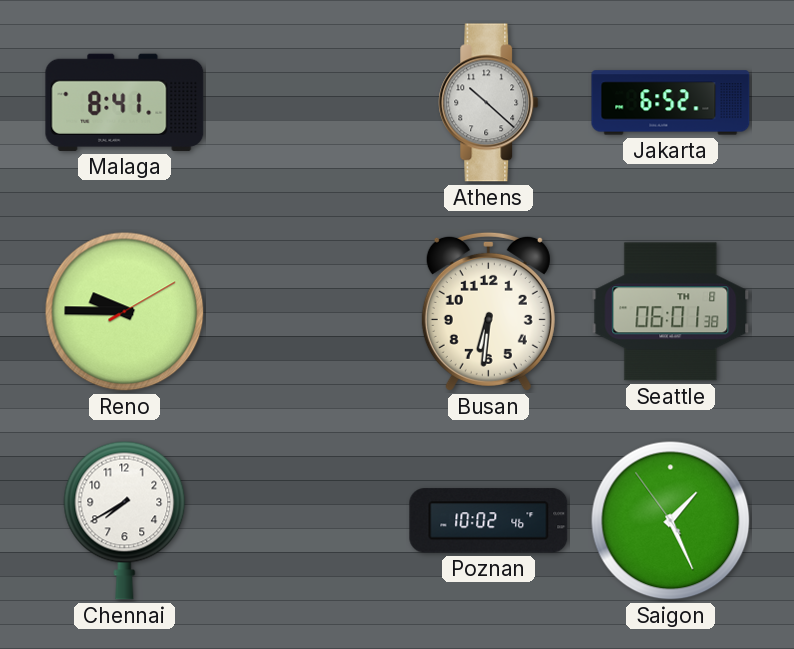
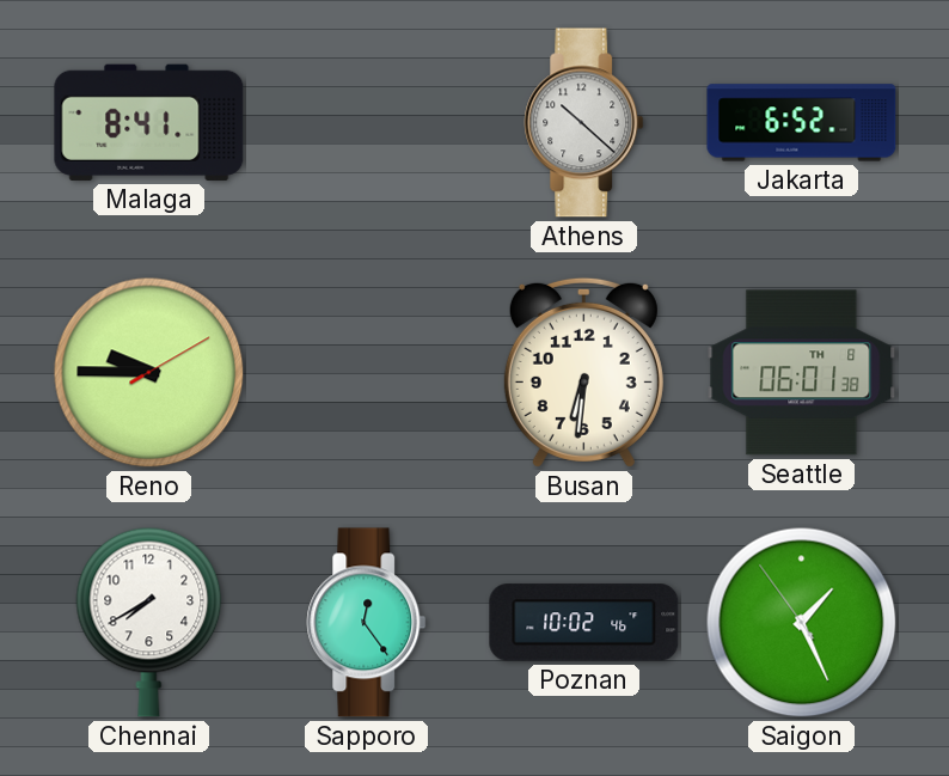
Sapporo: none -> 12:24
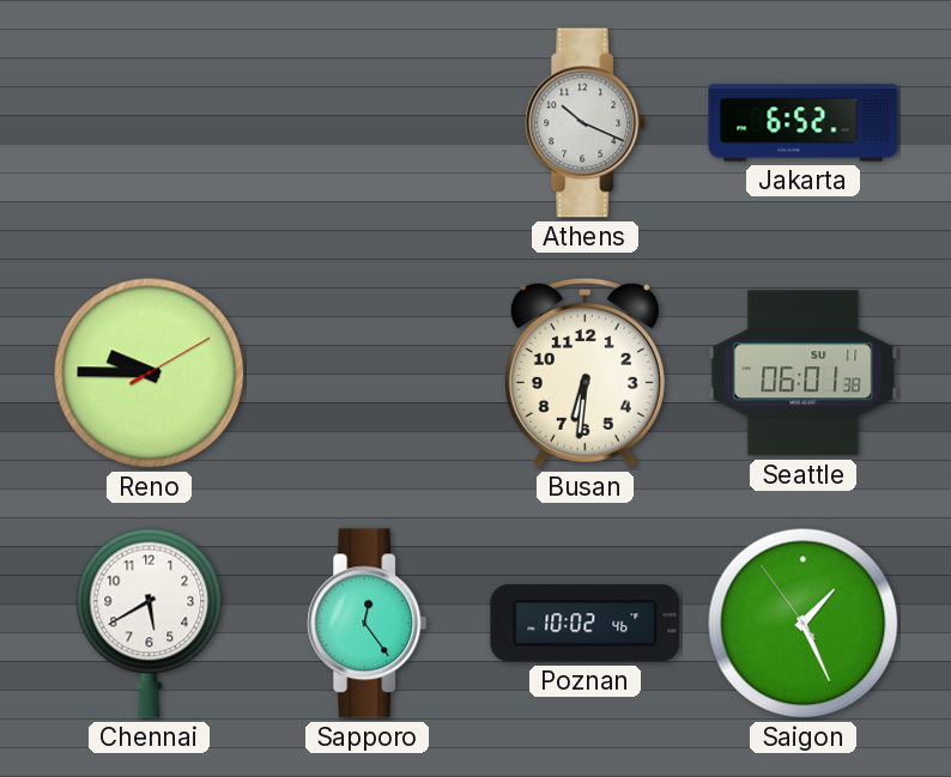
Malaga: 8:41 -> none
Athens: 10:22 -> 10:19
Seattle date: TH 8 -> SU 11
Chennai: 7:40 -> 5:40
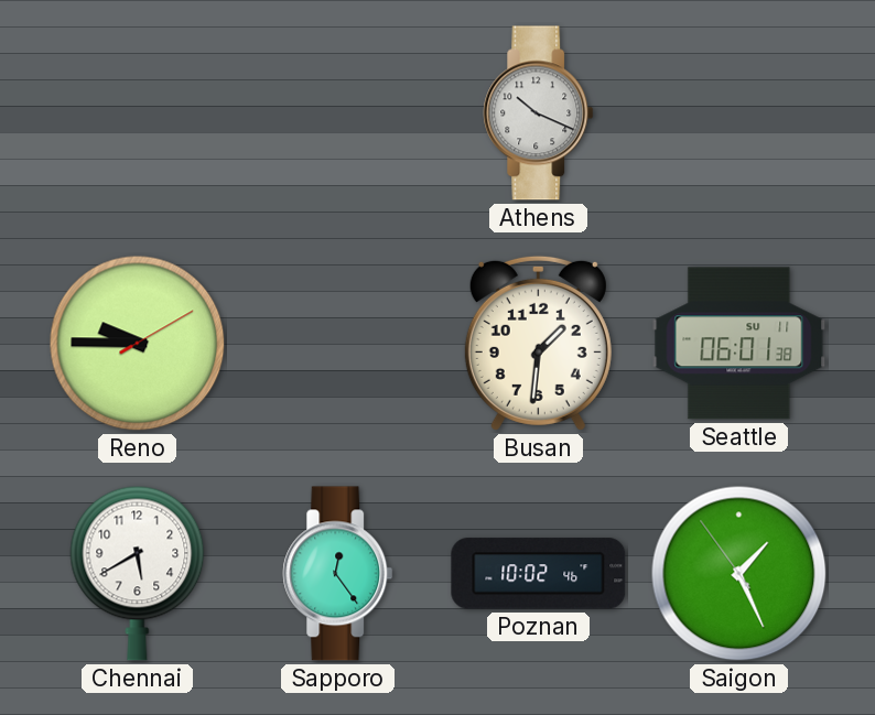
Jakarta: 6:52 -> none
Busan: 6:31 -> 1:31
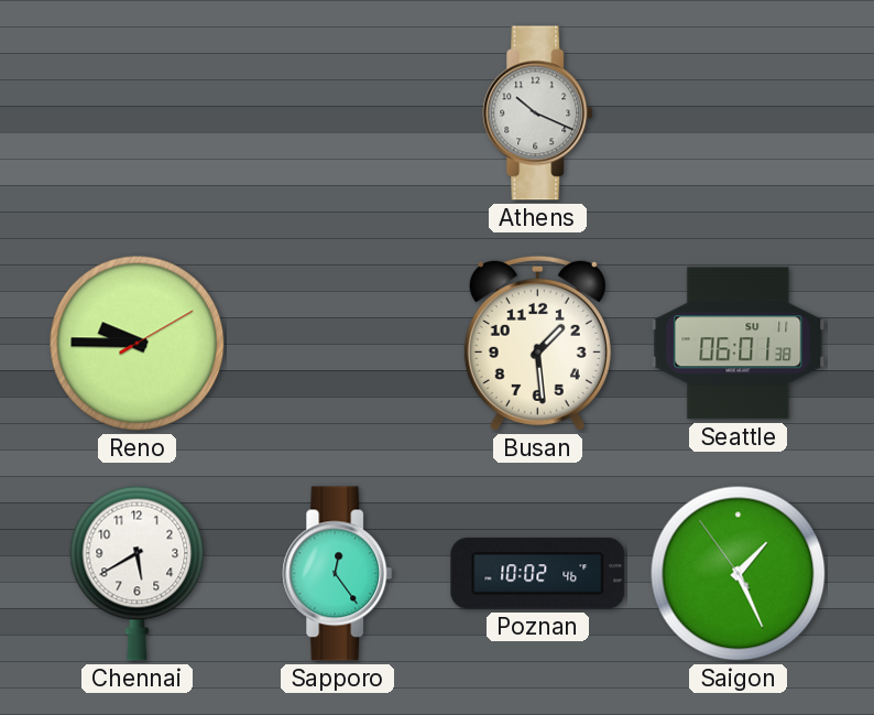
Busan: 1:31 -> 1:29
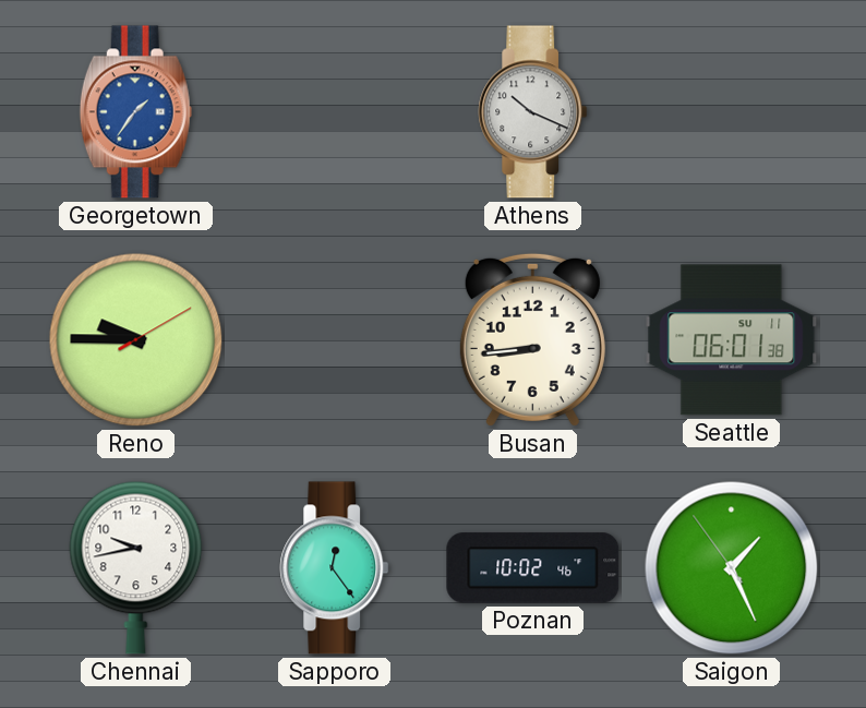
Georgetown: none -> 1:36
Busan: 1:29 -> 8:44
Chennai: 5:40 -> 9:43
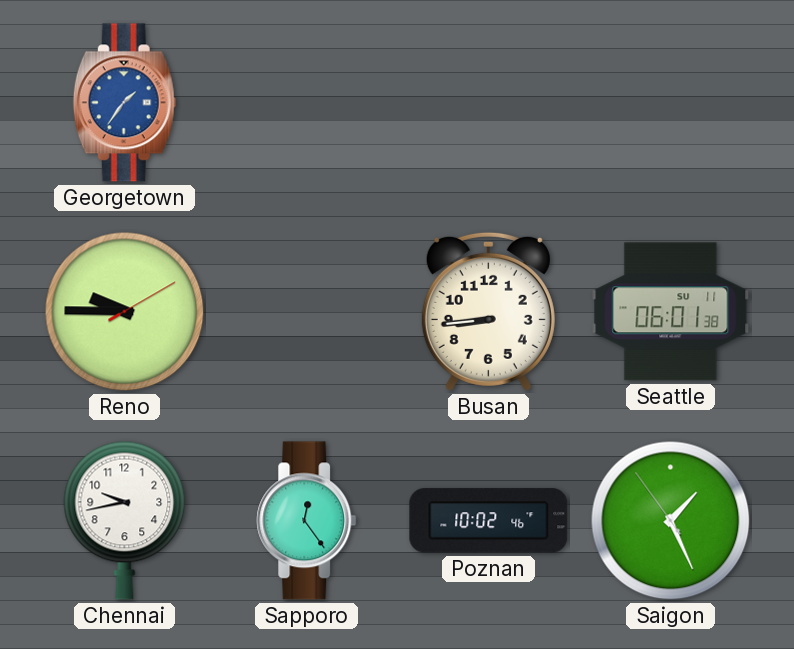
Athens: 10:19 -> none
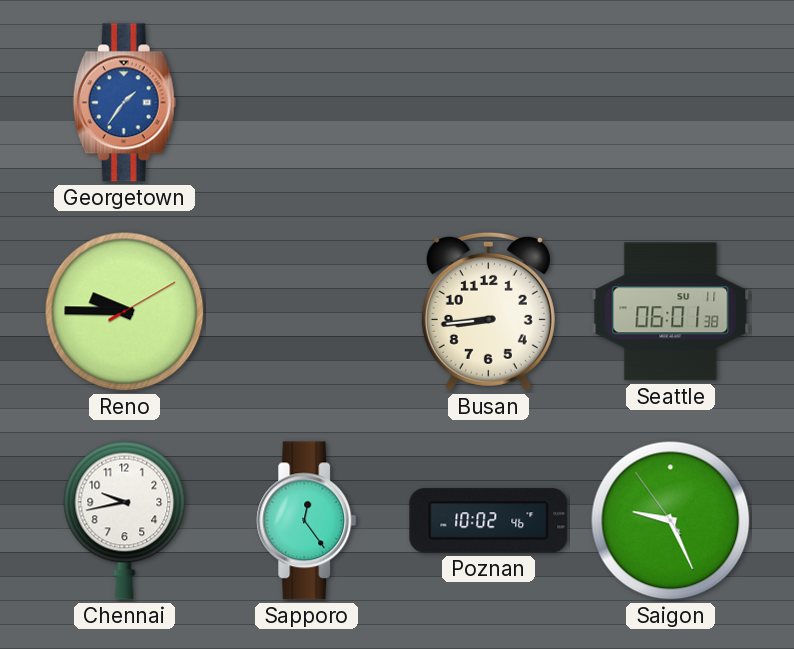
Saigon: 1:25 -> 9:25
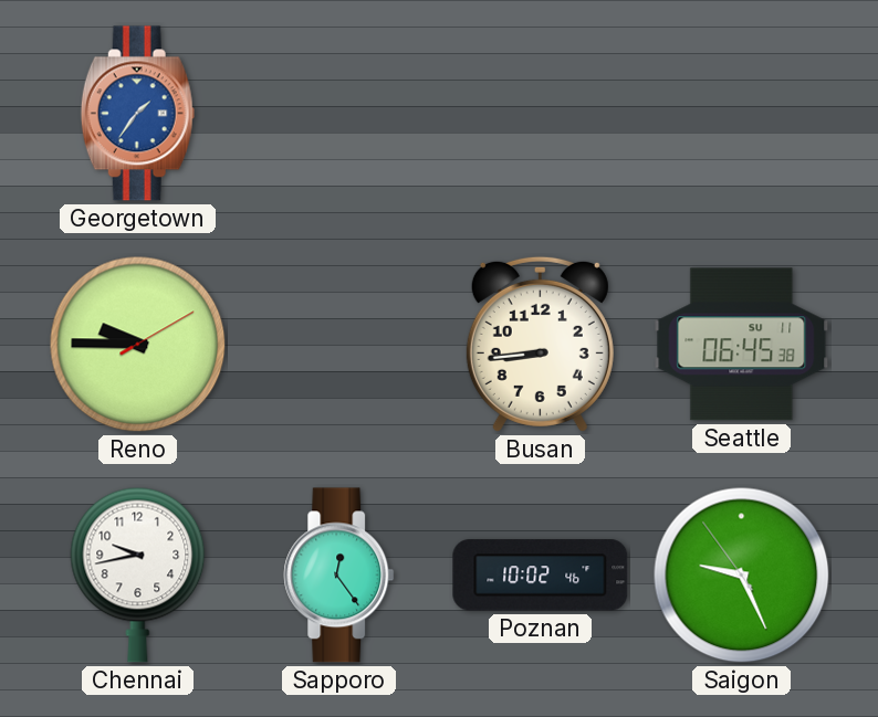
Seattle: 06:01 -> 06:45
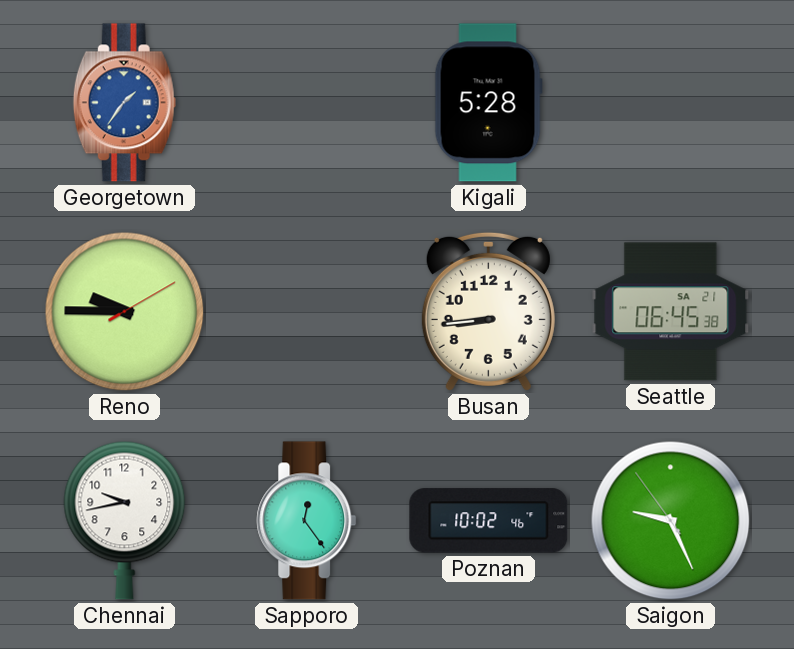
Kigali: none -> 5:28
Seattle date: SU 11 -> SA 21
